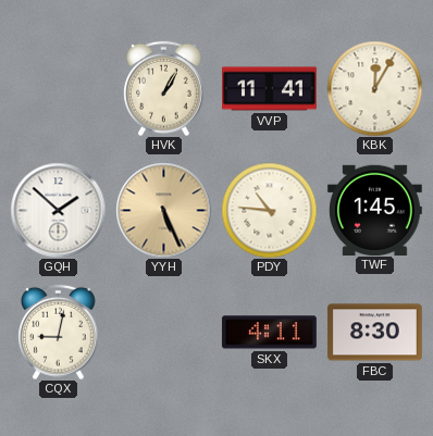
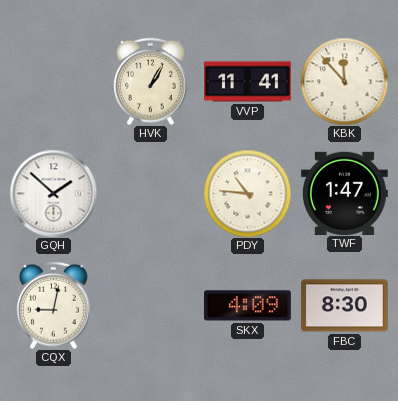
KBK: 12:05 -> 11:53
YYH: 5:26 -> none
TWF: 1:45 -> 1:47
SKX: 4:11 -> 4:09
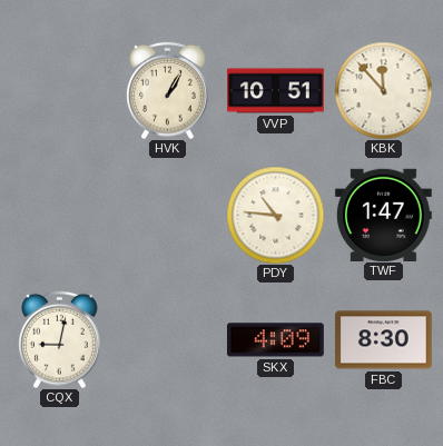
VVP: 11:41 -> 10:51
GQH: 1:52 -> none
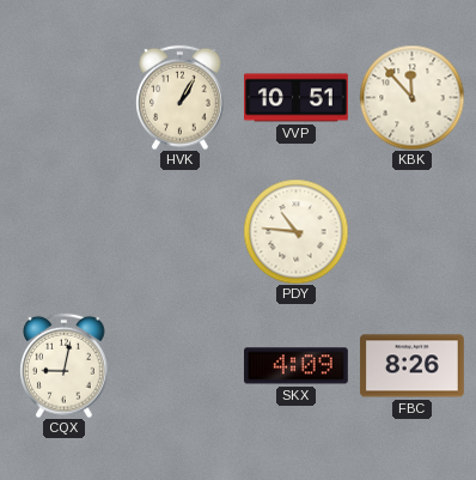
TWF: 1:47 -> none
FBC: 8:30 -> 8:26
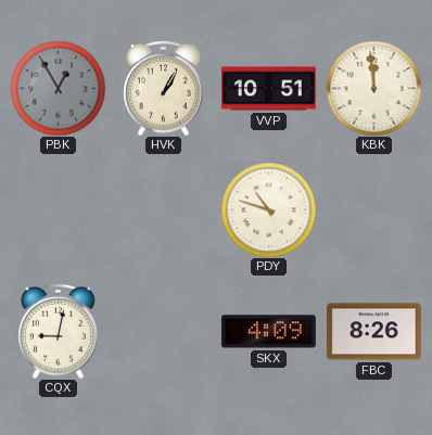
PBK: none -> 12:55
KBK: 11:53 -> 11:59
PDY: 10:46 -> 10:48
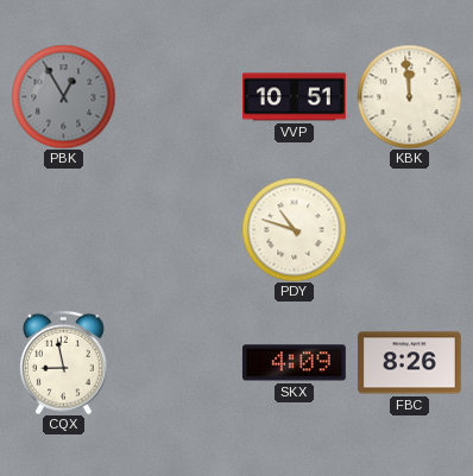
HVK: 1:05 -> none
CQX: 9:02 -> 8:58
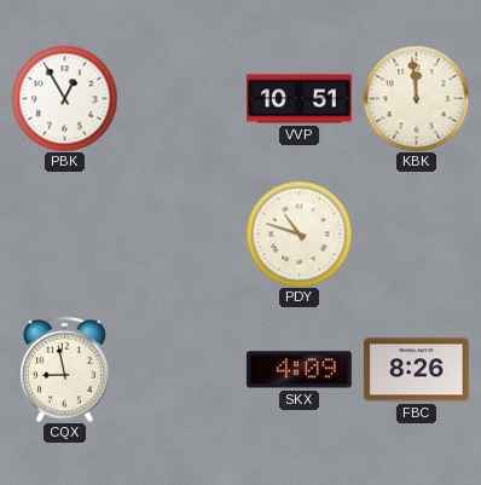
PBK dial: grey -> white
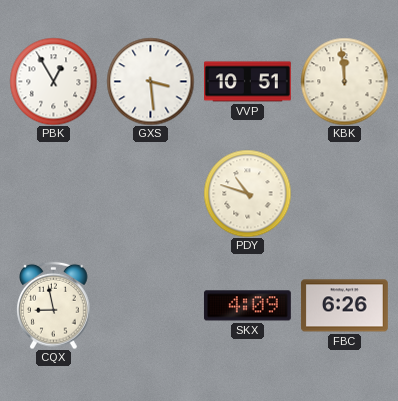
GXS: none -> 3:29
FBC: 8:26 -> 6:26
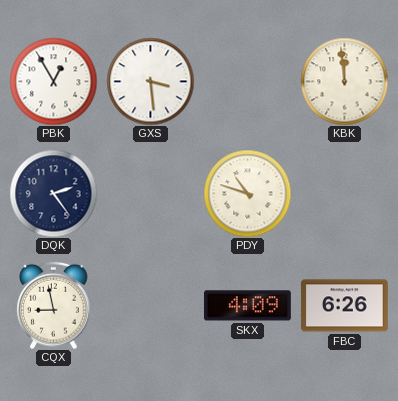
VVP: 10:51 -> none
DQK: none -> 2:24
